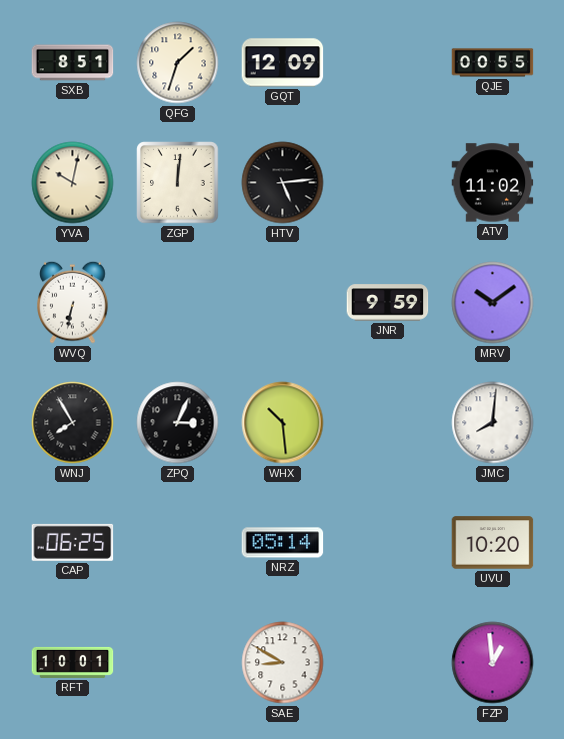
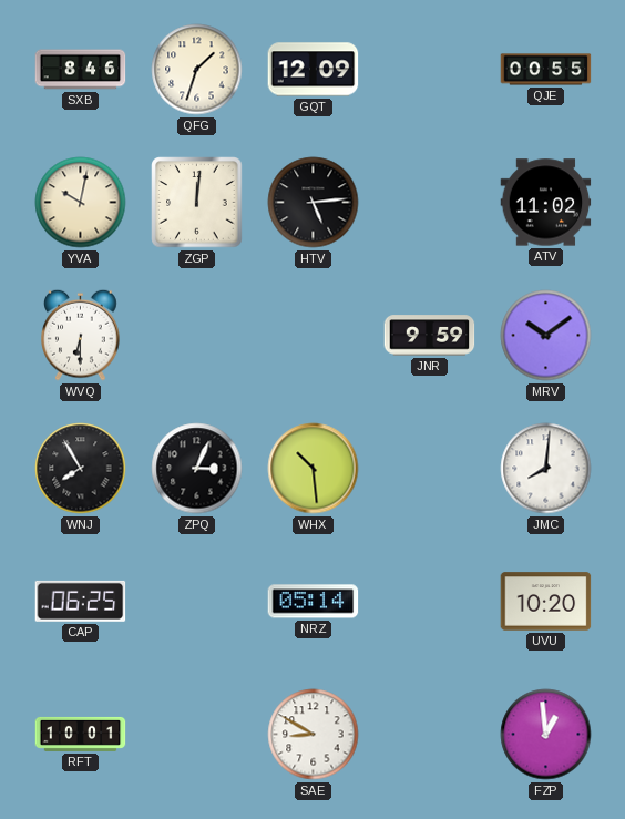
SXB: 8:51 -> 8:46
WVQ: 6:32 -> 6:30
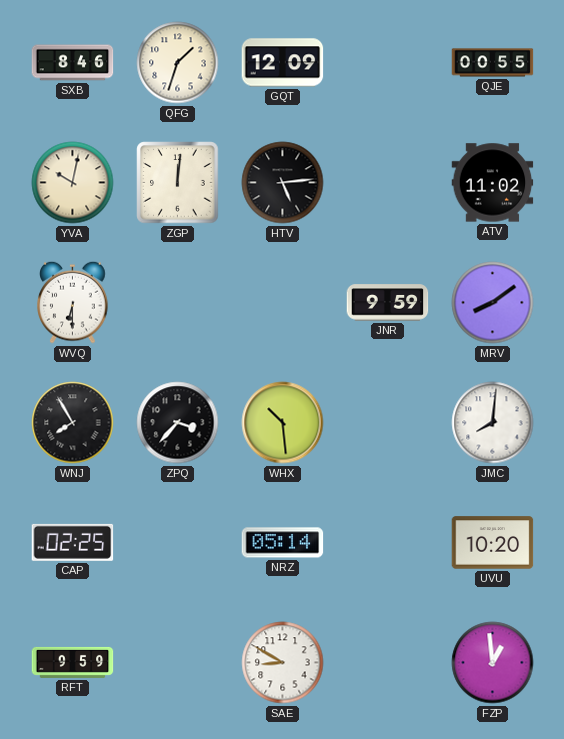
MRV: 10:09 -> 8:09
ZPQ: 3:04 -> 3:37
CAP: 06:25 -> 02:25
RFT: 10:01 -> 9:59
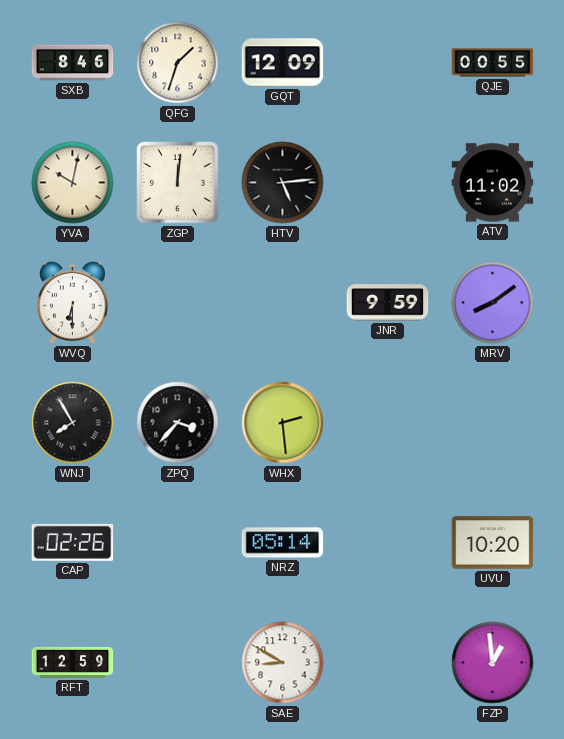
WHX: 10:29 -> 2:29
JMC: 8:01 -> none
CAP: 02:25 -> 02:26
RFT: 9:59 -> 12:59
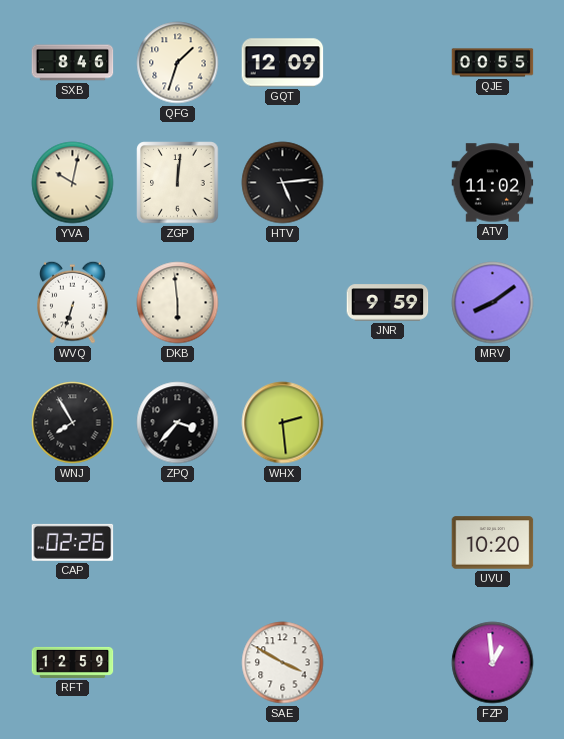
WVQ: 6:30 -> 6:33
DKB: none -> 5:59
NRZ: 05:14 -> none
SAE: 8:50 -> 3:50
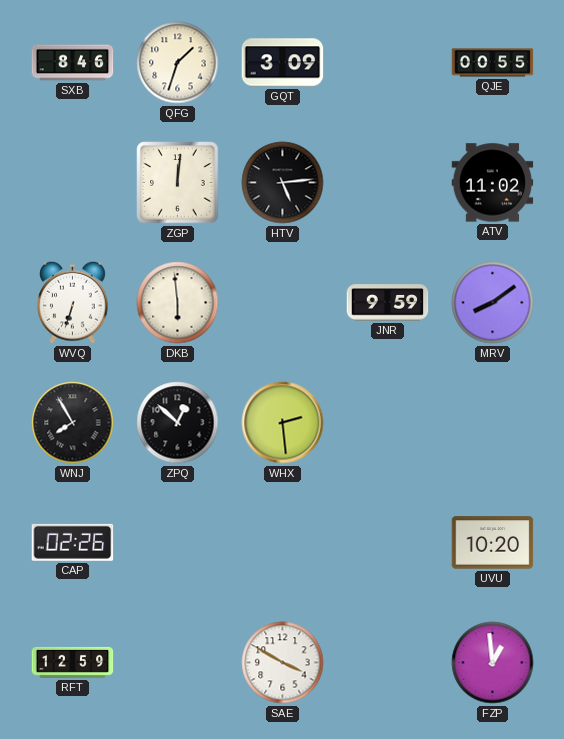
GQT: 12:09 -> 3:09
YVA: 10:02 -> none
ZPQ: 3:37 -> 12:52
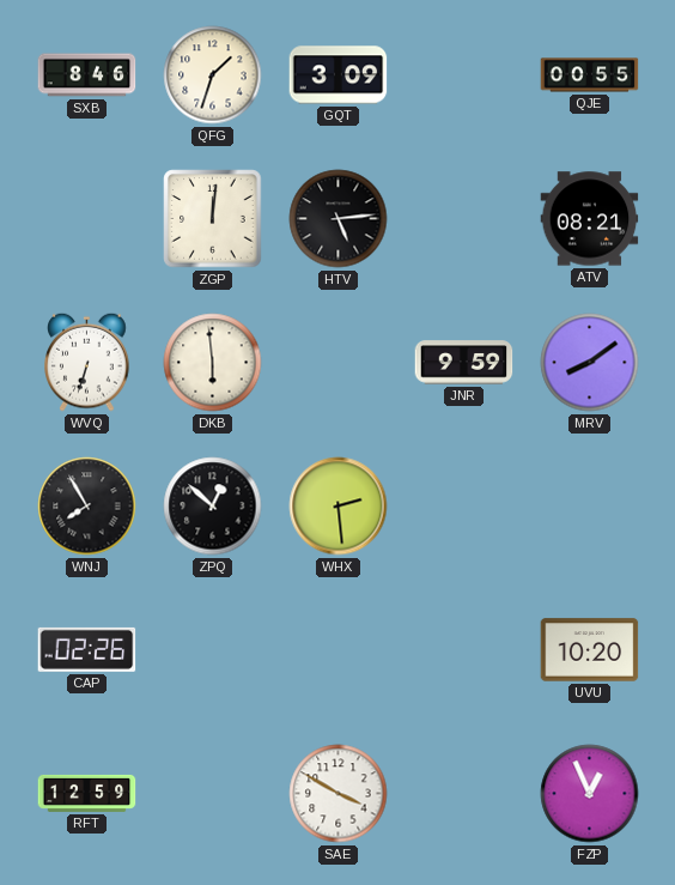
ATV: 11:02 -> 08:21
FZP: 12:59 -> 12:56
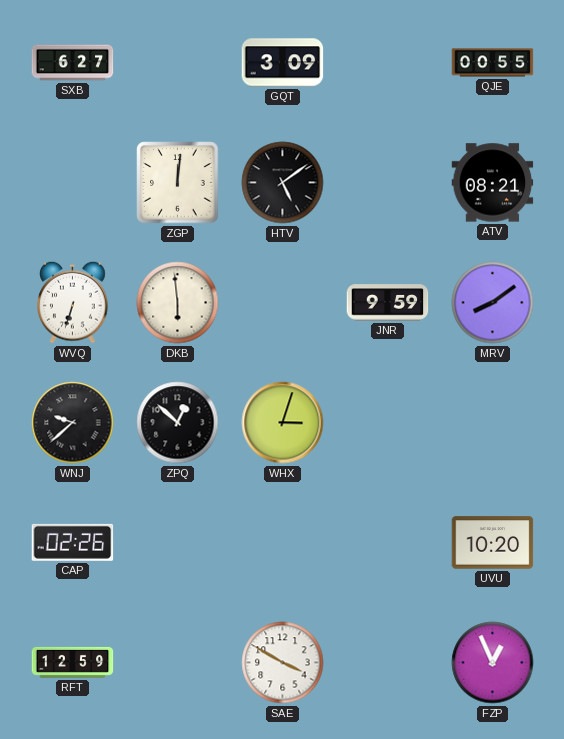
SXB: 8:46 -> 6:27
QFG: 1:33 -> none
HTV: 5:14 -> 5:09
WNJ: 7:55 -> 9:38
WHX: 2:29 -> 3:03
